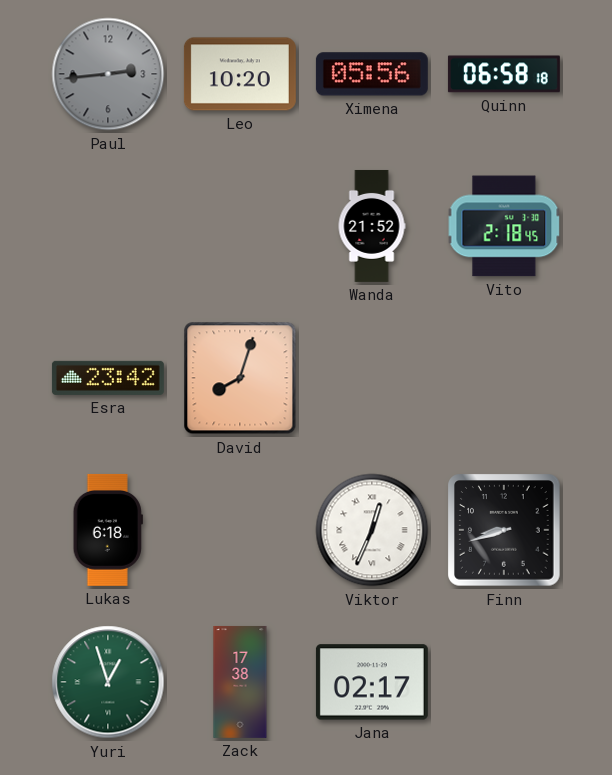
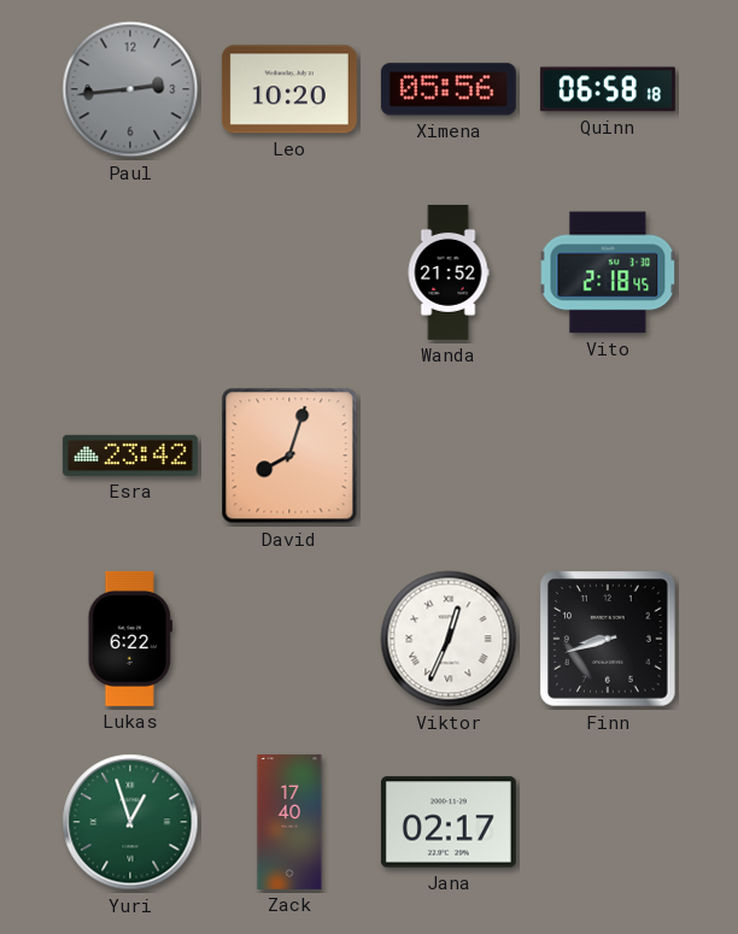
Lukas: 6:18 -> 6:22
Zack: 17:38 -> 17:40
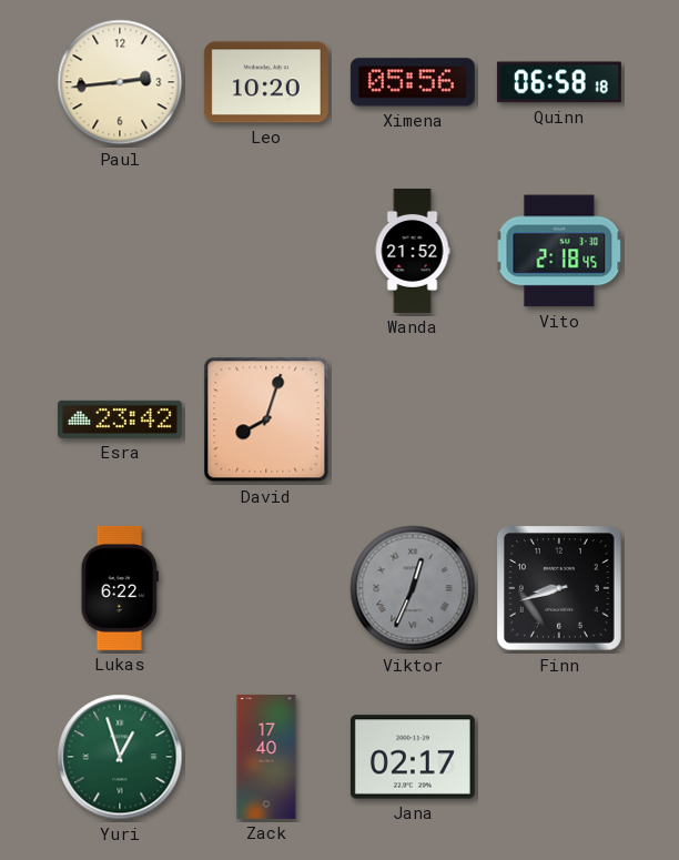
Paul dial: grey -> cream
Viktor dial: white -> grey
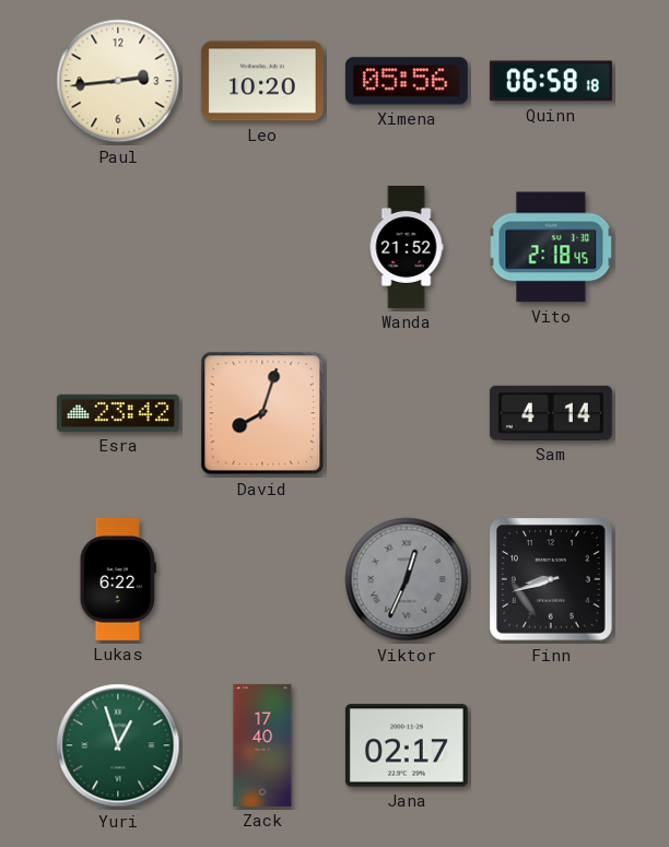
Sam: none -> 4:14
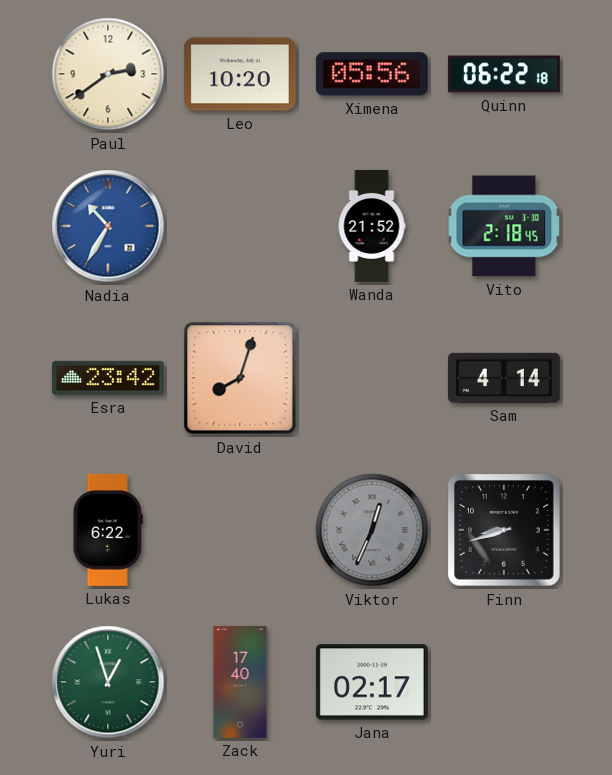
Paul: 2:44 -> 2:39
Quinn: 06:58 -> 06:22
Nadia: none -> 10:35
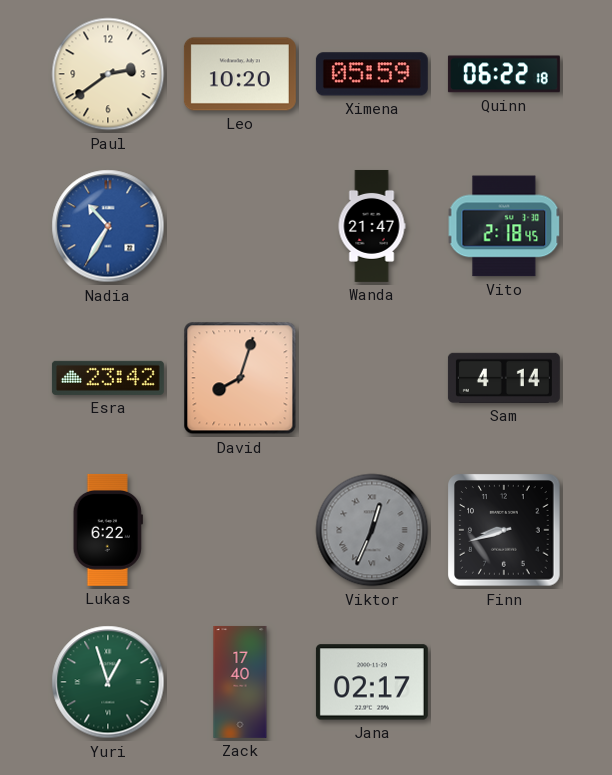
Ximena: 05:56 -> 05:59
Wanda: 21:52 -> 21:47
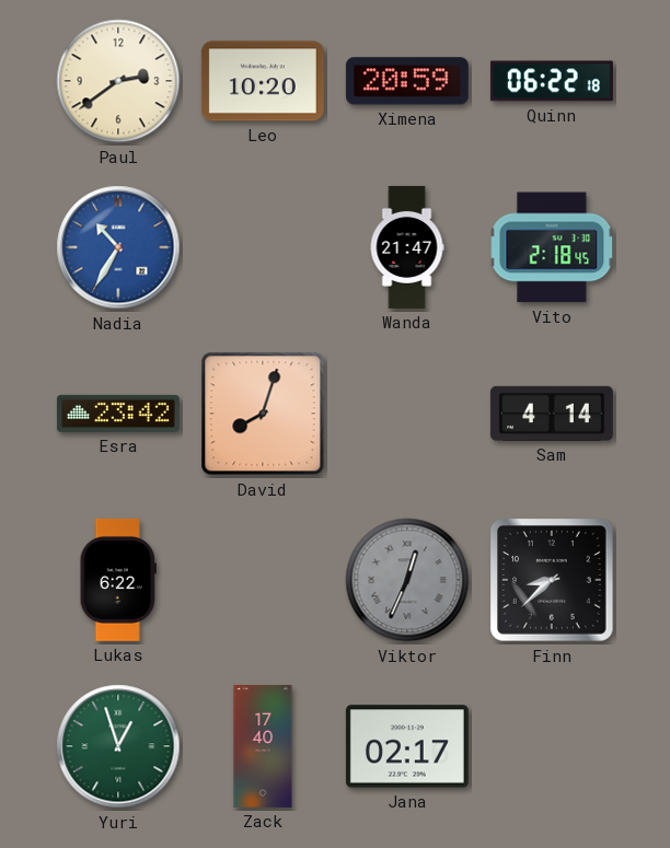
Ximena: 05:59 -> 20:59
Finn: 8:42 -> 8:38
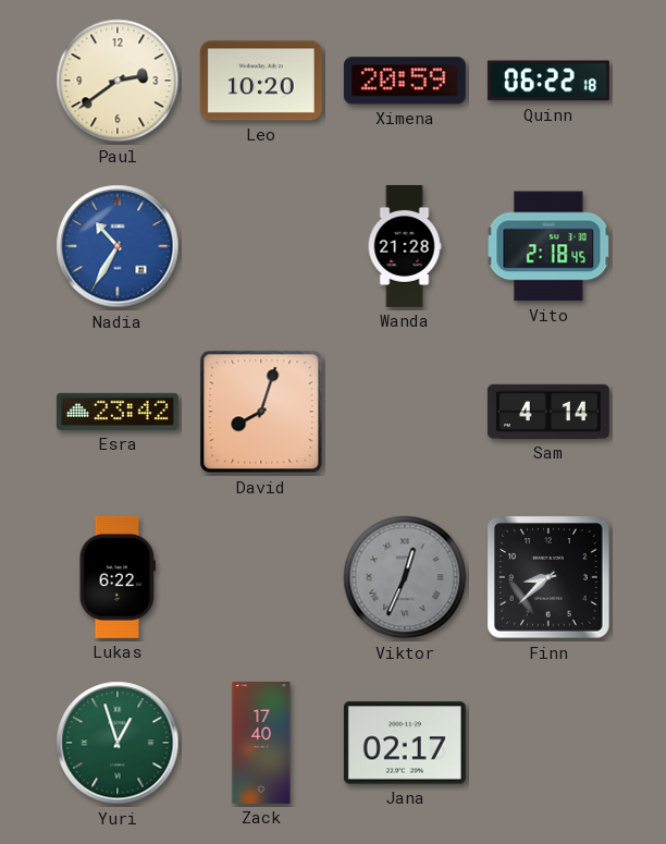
Wanda: 21:47 -> 21:28
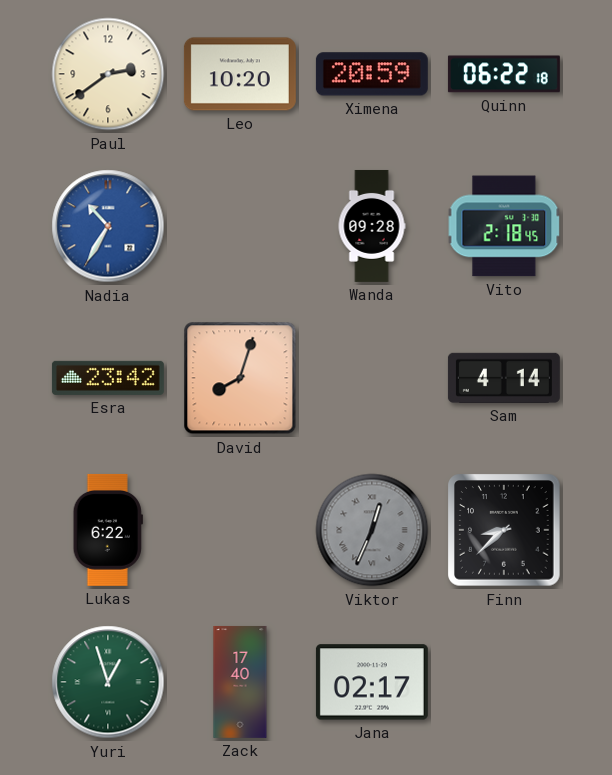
Wanda: 21:28 -> 09:28
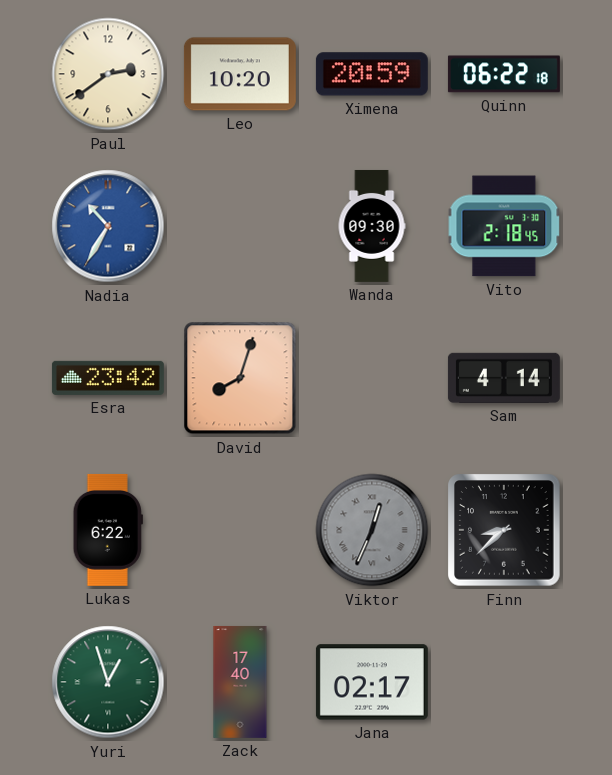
Wanda: 09:28 -> 09:30
